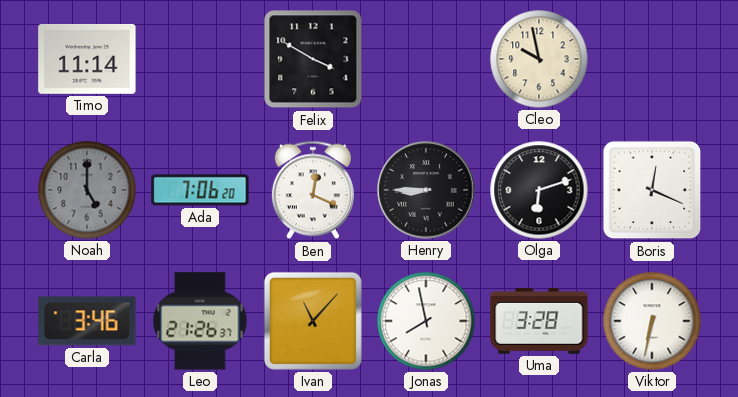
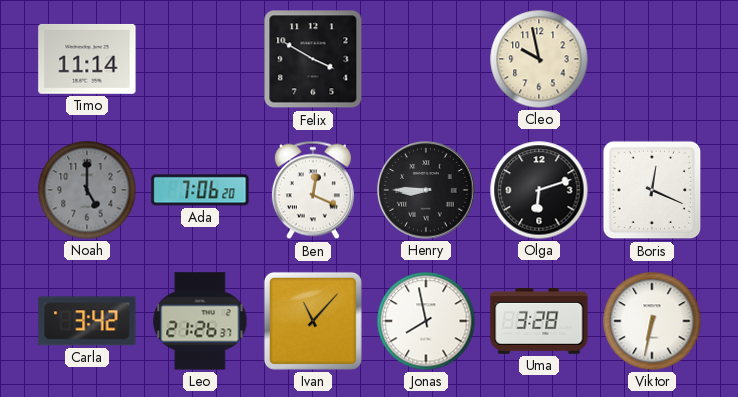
Carla: 3:46 -> 3:42
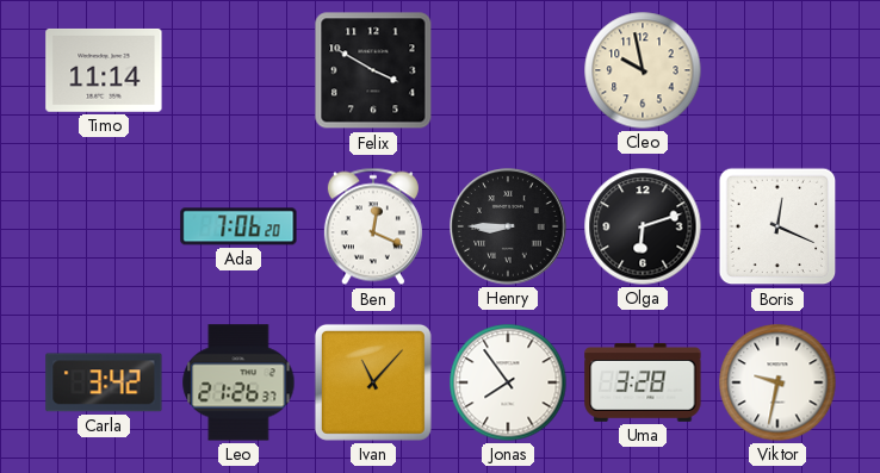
Noah: 5:00 -> none
Jonas: 7:58 -> 7:54
Viktor: 6:32 -> 9:32
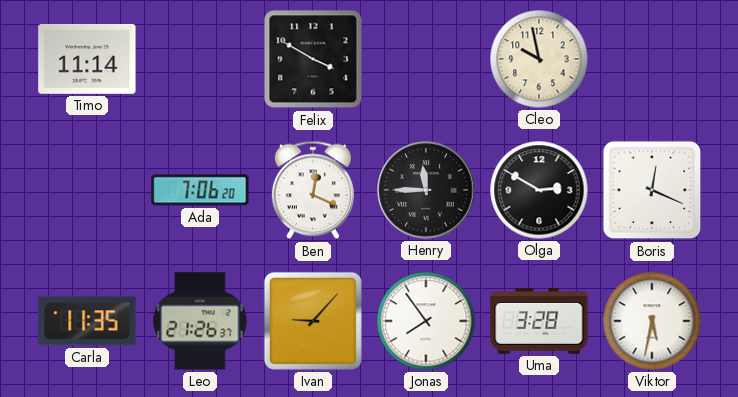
Henry: 8:45 -> 11:45
Olga: 6:12 -> 2:50
Carla: 3:42 -> 11:35
Ivan: 11:07 -> 9:07
Viktor: 9:32 -> 5:32
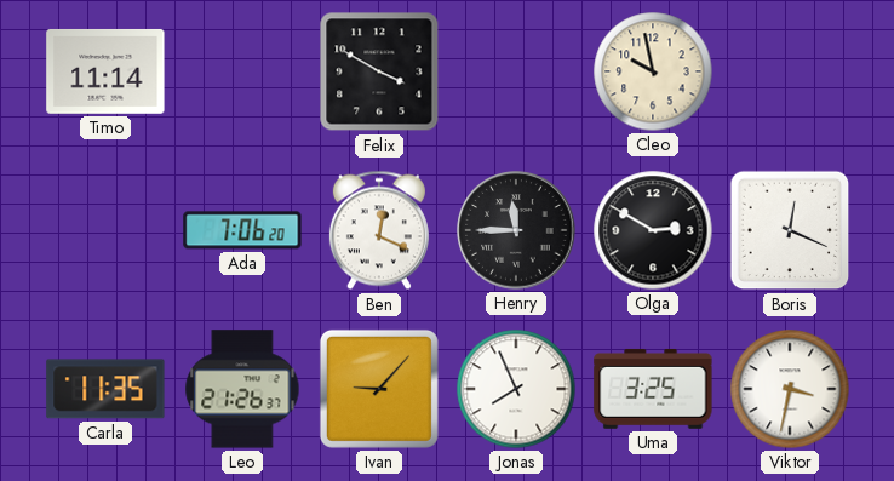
Jonas: 7:54 -> 7:56
Uma: 3:28 -> 3:25
Viktor: 5:32 -> 3:32
